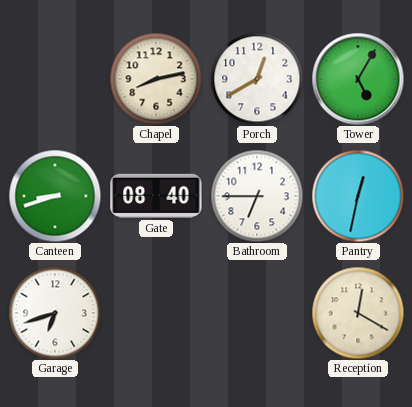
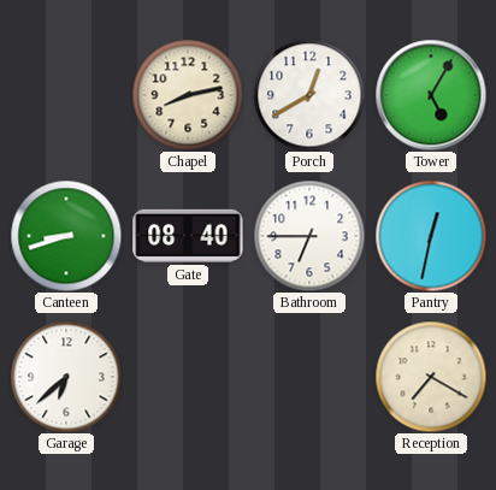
Garage: 6:42 -> 6:38
Reception: 12:20 -> 7:20
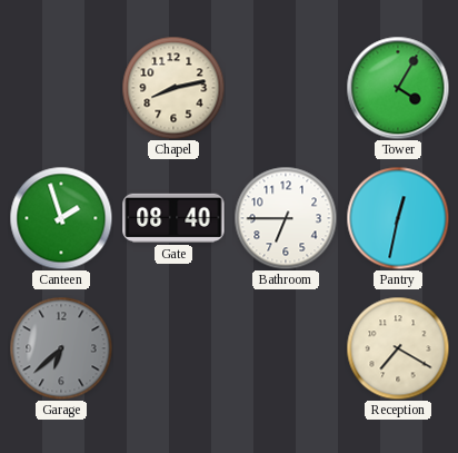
Porch: 12:40 -> none
Tower: 5:05 -> 4:05
Canteen: 8:42 -> 1:57
Garage dial: white -> grey
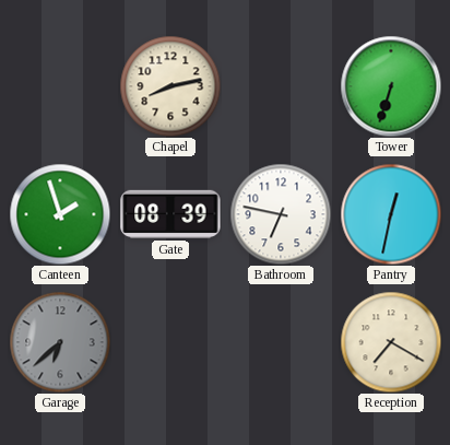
Tower: 4:05 -> 6:33
Gate: 08:40 -> 08:39
Bathroom: 6:45 -> 6:47
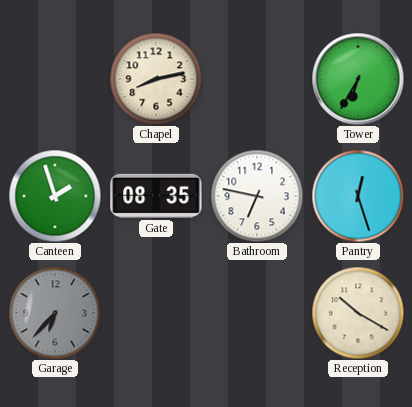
Tower: 6:33 -> 6:35
Gate: 08:39 -> 08:35
Pantry: 12:32 -> 12:27
Garage: 6:38 -> 6:37
Reception: 7:20 -> 10:20
